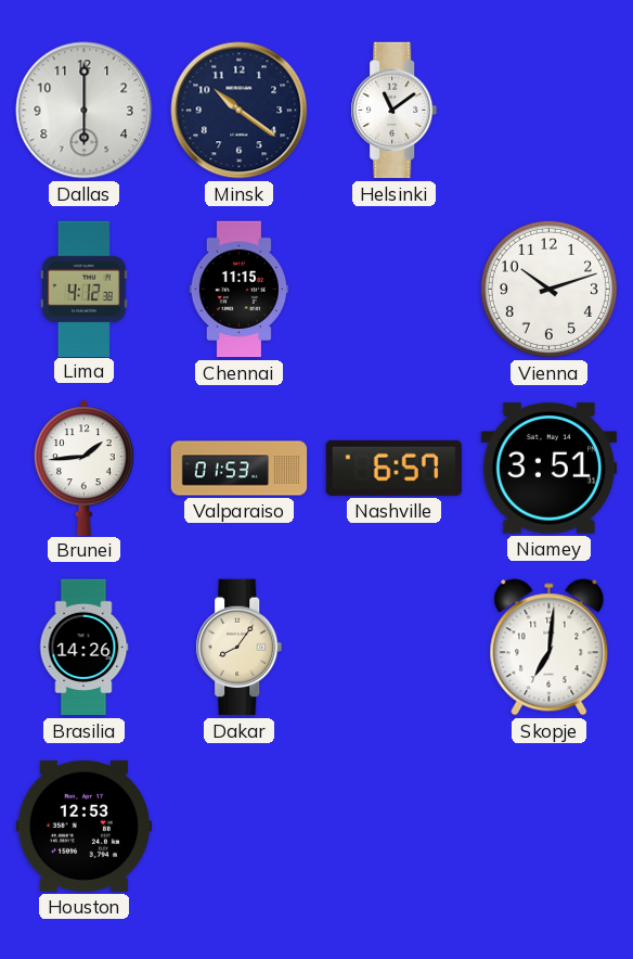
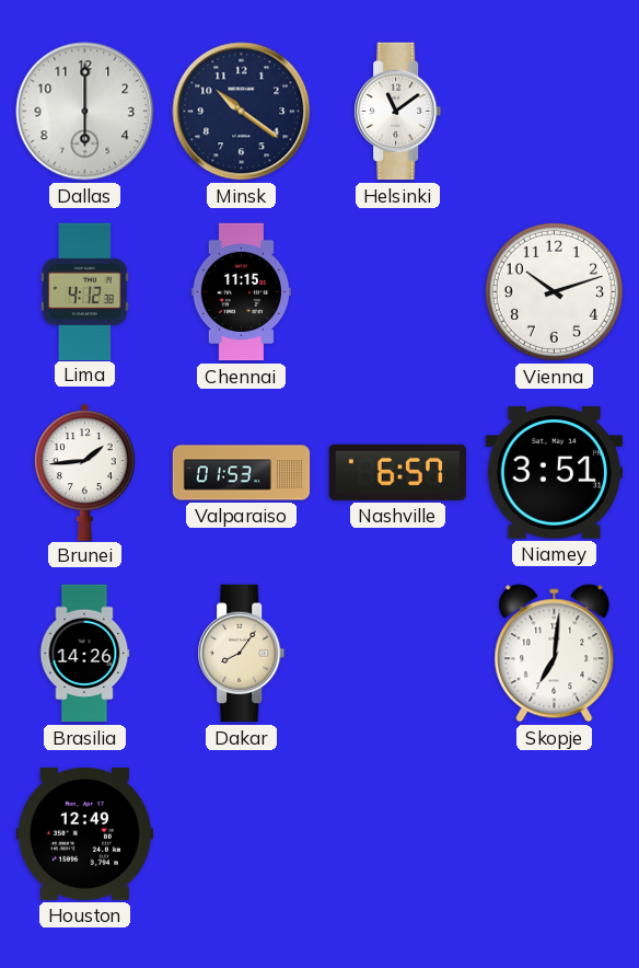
Houston: 12:53 -> 12:49
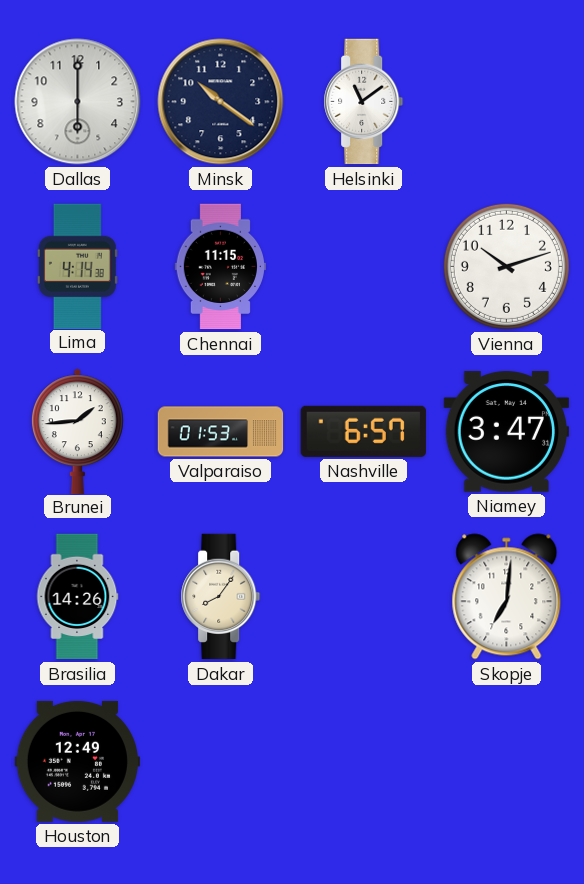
Lima: 4:12 -> 4:14
Niamey: 3:51 -> 3:47
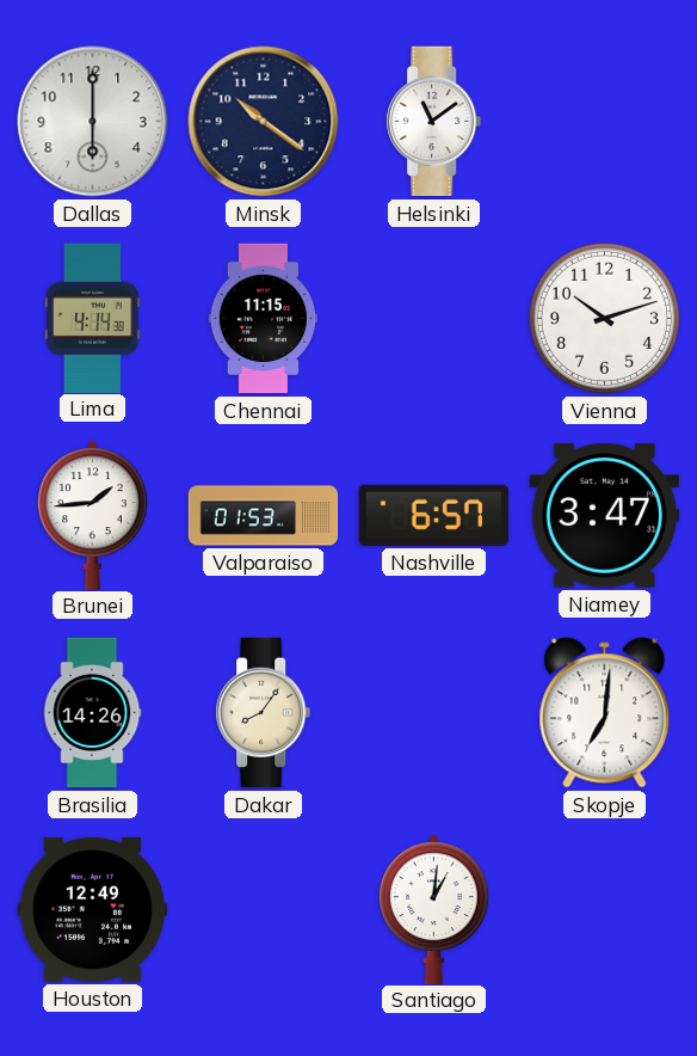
Santiago: none -> 1:01
